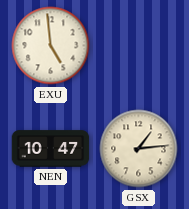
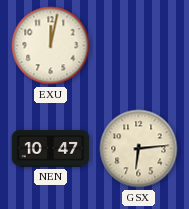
EXU: 4:59 -> 12:02
GSX: 1:14 -> 6:14
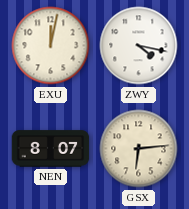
ZWY: none -> 4:17
NEN: 10:47 -> 8:07
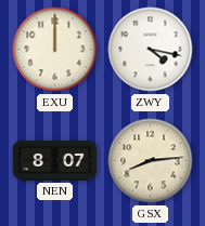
EXU: 12:02 -> 12:00
GSX: 6:14 -> 8:14
